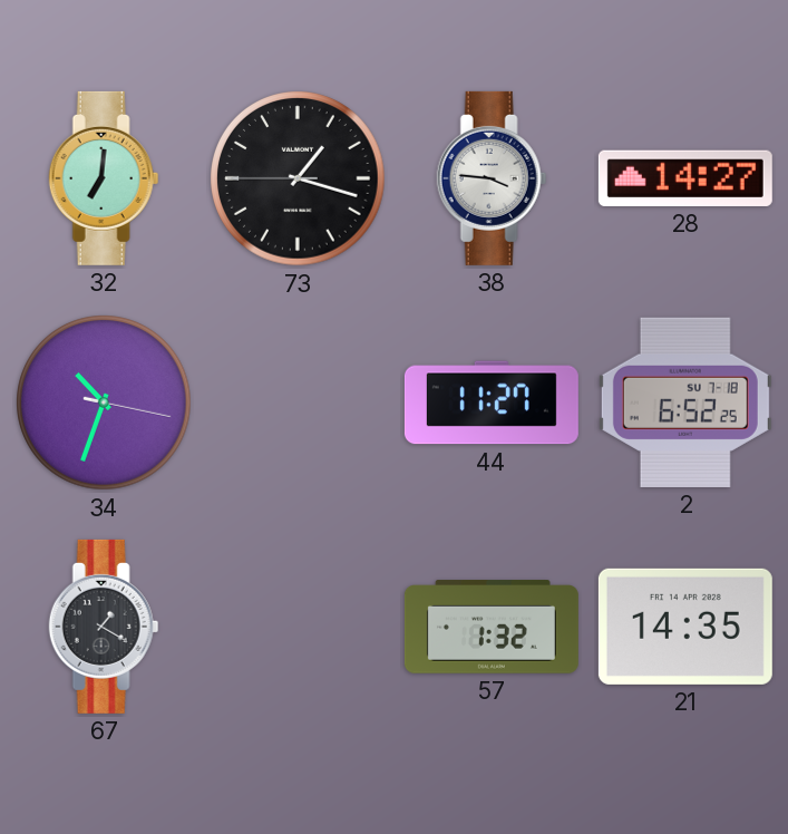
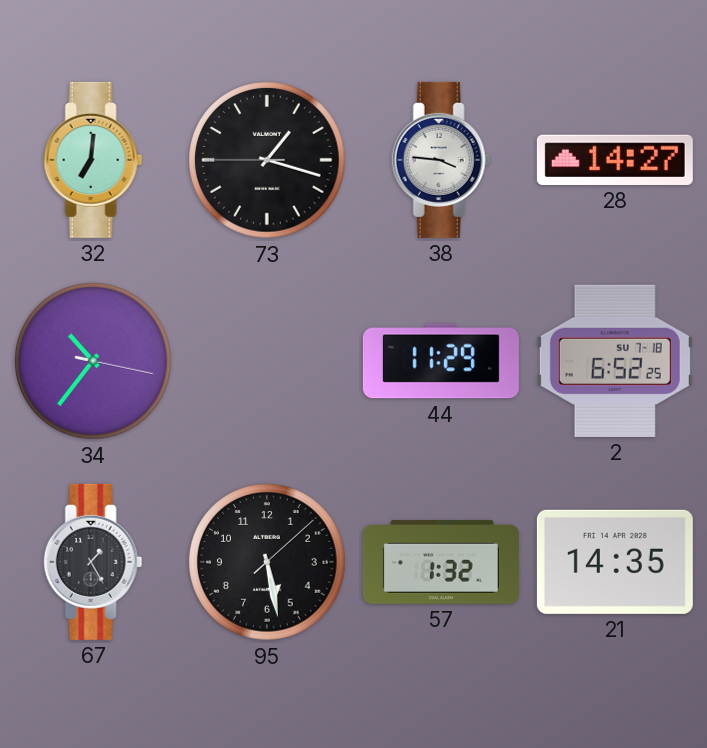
34: 10:33 -> 10:36
44: 11:27 -> 11:29
67: 1:20 -> 1:25
95: none -> 5:28
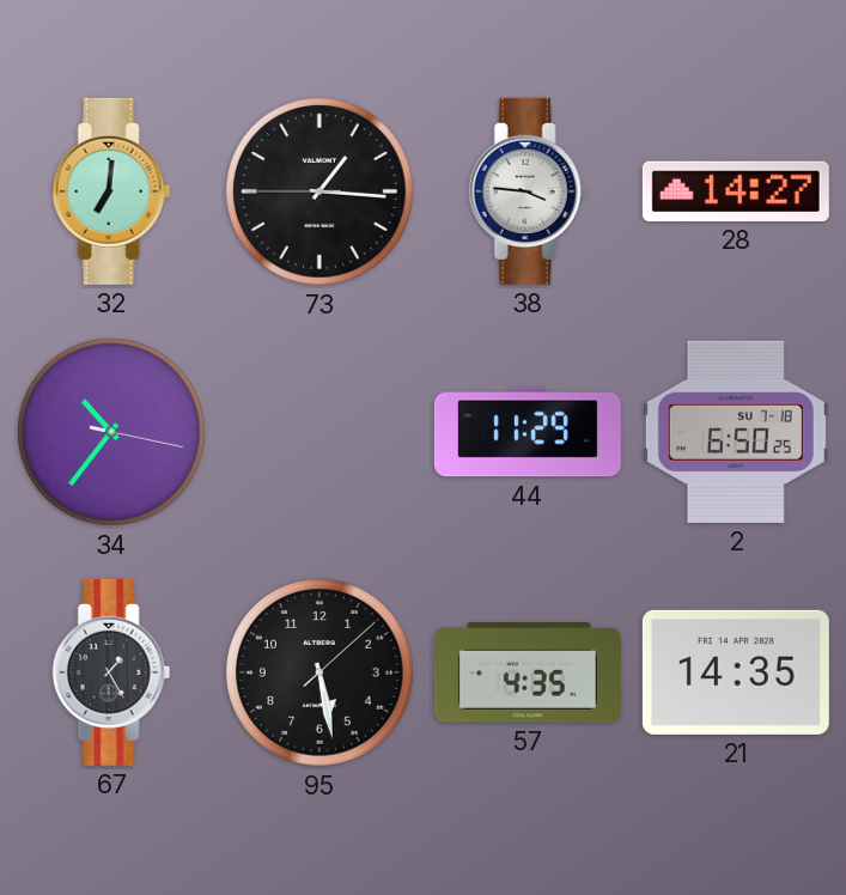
73: 1:17 -> 1:15
2: 6:52 -> 6:50
57: 1:32 -> 4:35
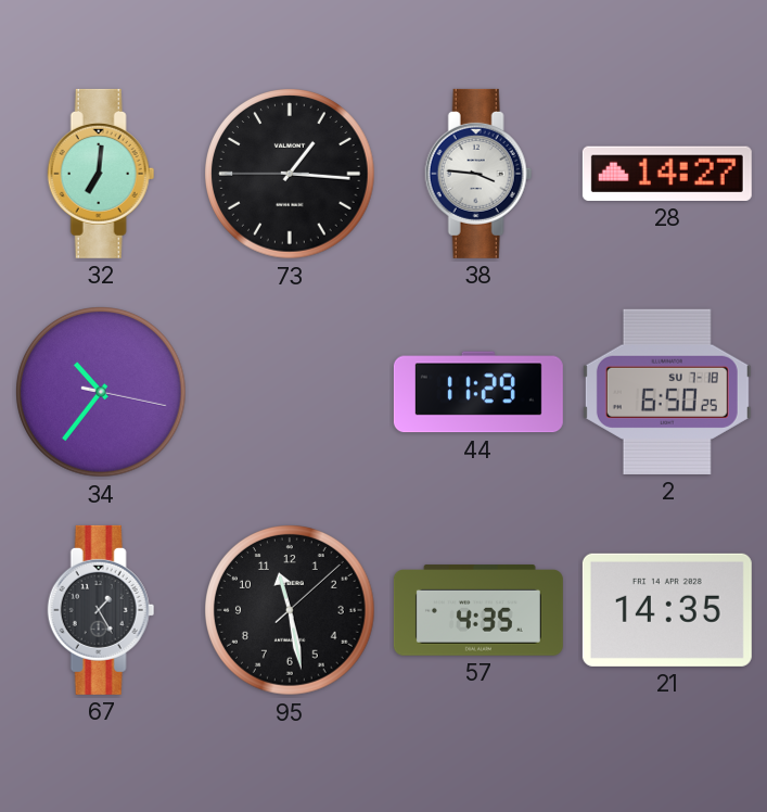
95: 5:28 -> 11:28
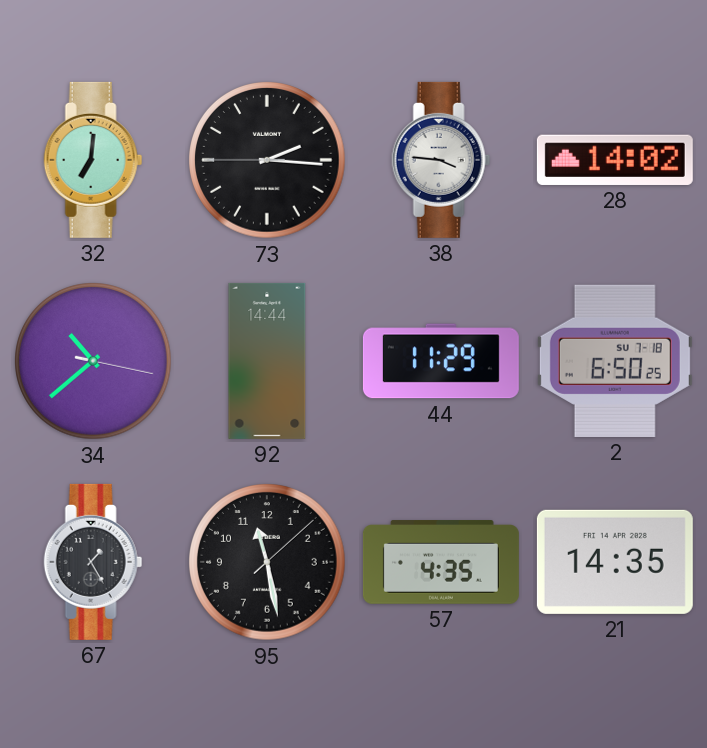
73: 1:15 -> 2:15
28: 14:27 -> 14:02
34: 10:36 -> 10:38
92: none -> 14:44
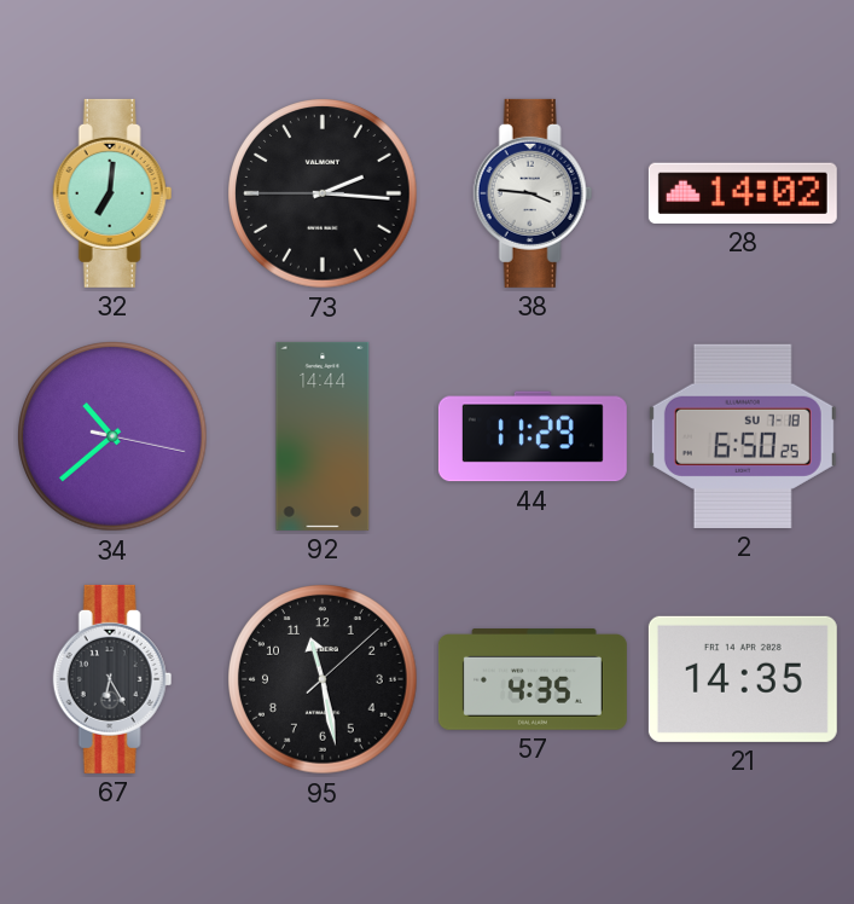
67: 1:25 -> 6:25
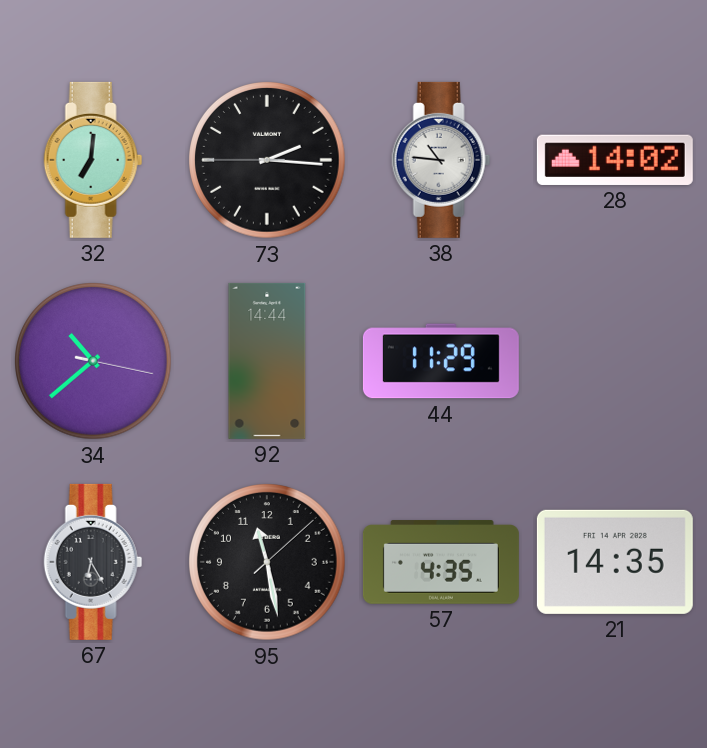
38: 3:46 -> 10:46
2: 6:50 -> none
